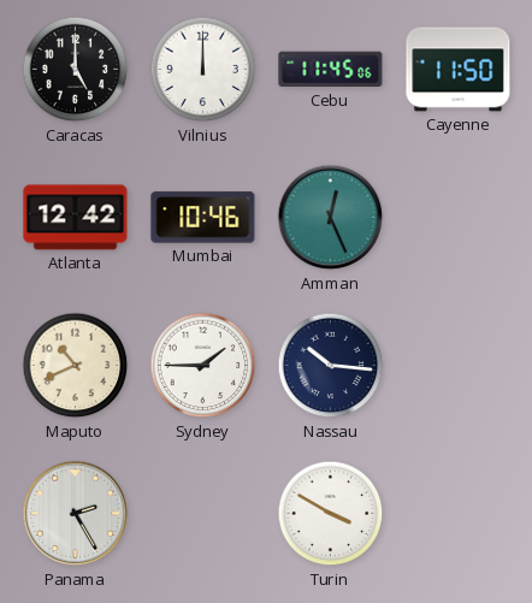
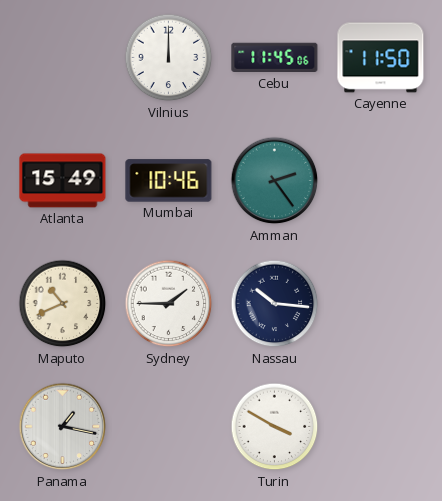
Caracas: 5:00 -> none
Atlanta: 12:42 -> 15:49
Amman: 12:26 -> 2:24
Panama: 2:25 -> 1:17
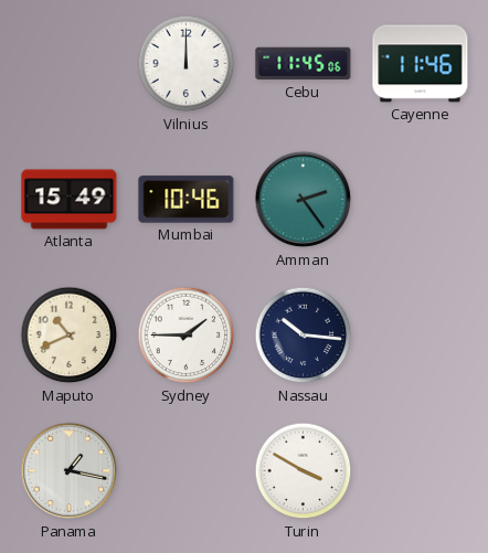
Cayenne: 11:50 -> 11:46
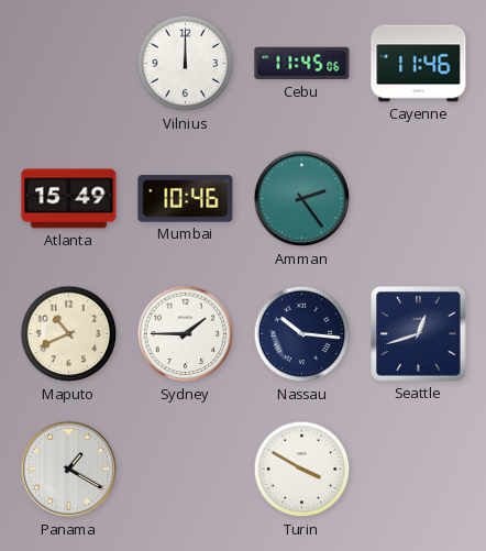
Seattle: none -> 12:42
Panama: 1:17 -> 1:20
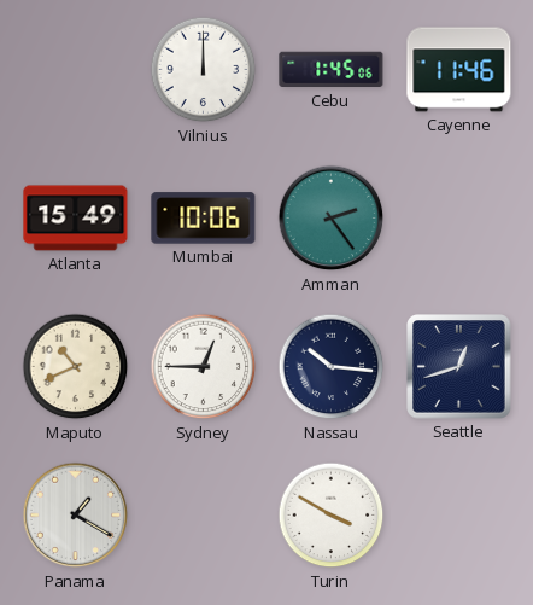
Cebu: 11:45 -> 1:45
Mumbai: 10:46 -> 10:06
Sydney: 1:45 -> 12:45
